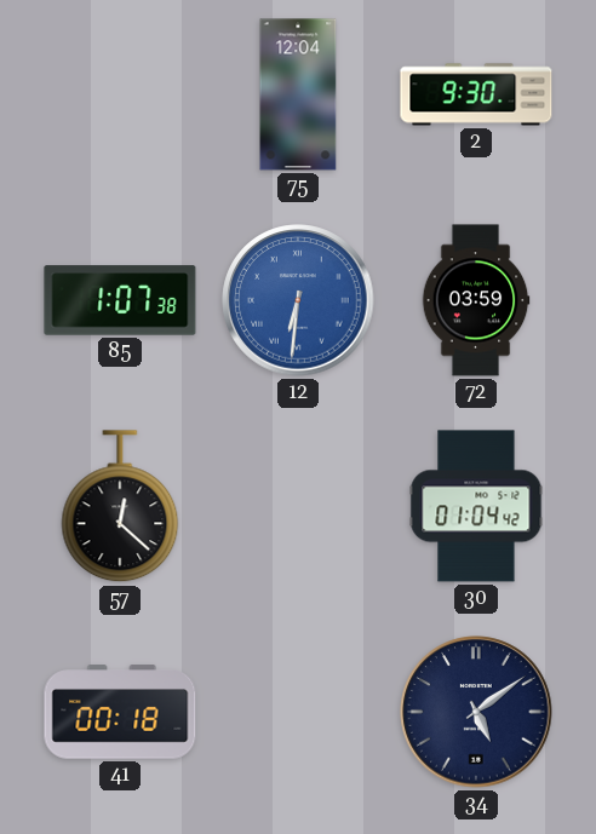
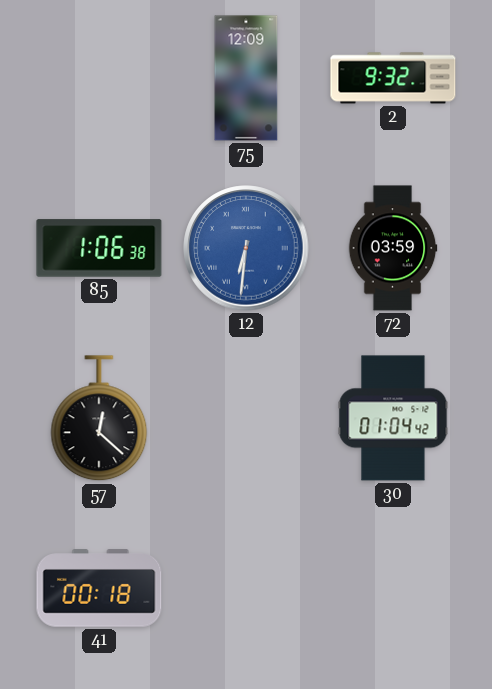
75: 12:04 -> 12:09
2: 9:30 -> 9:32
85: 1:07 -> 1:06
34: 5:09 -> none
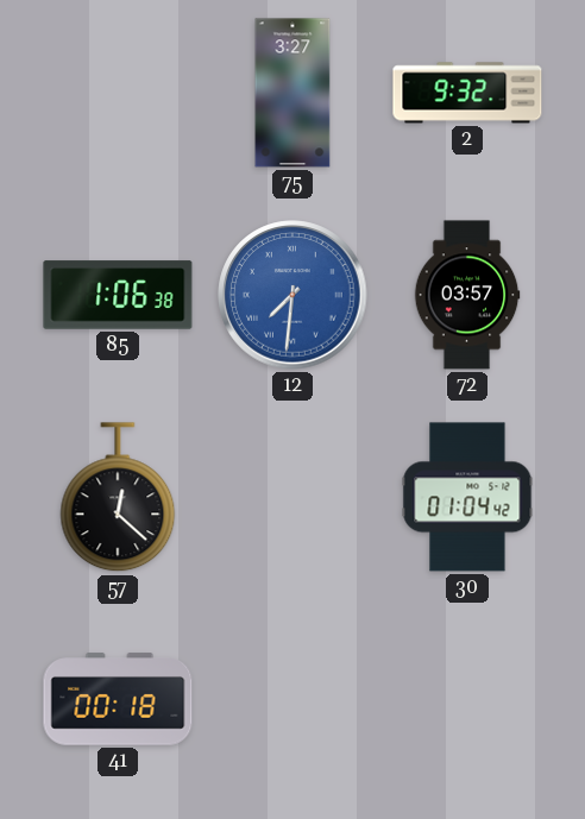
75: 12:09 -> 3:27
12: 6:31 -> 7:31
72: 03:59 -> 03:57
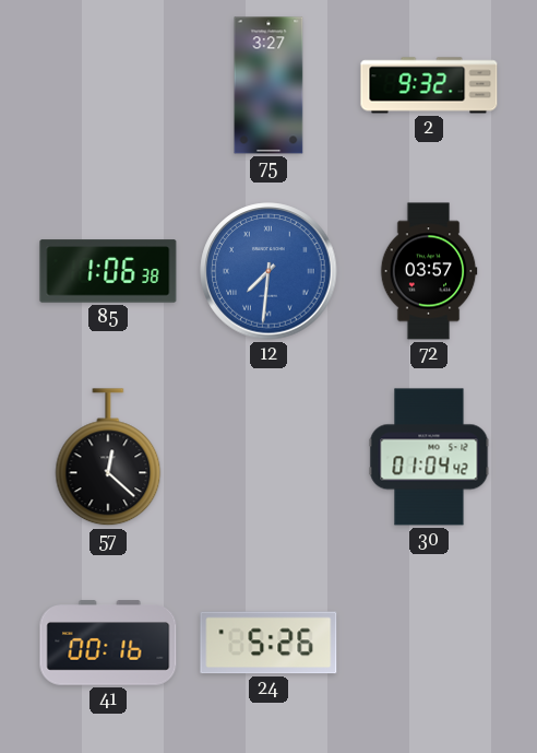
41: 00:18 -> 00:16
24: none -> 5:26
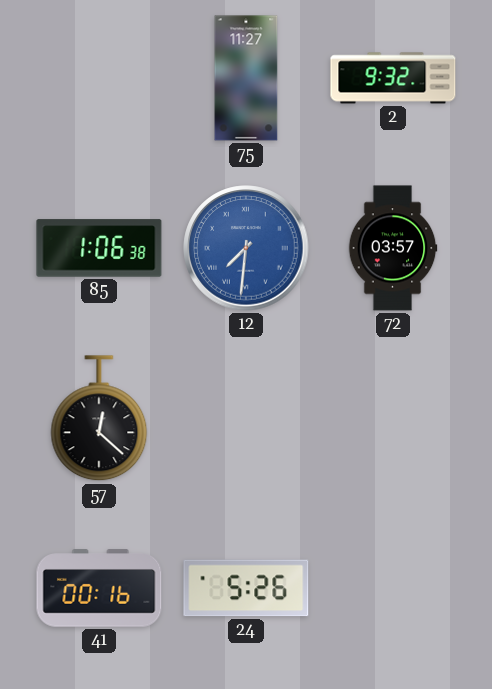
75: 3:27 -> 11:27
30: 01:04 -> none
